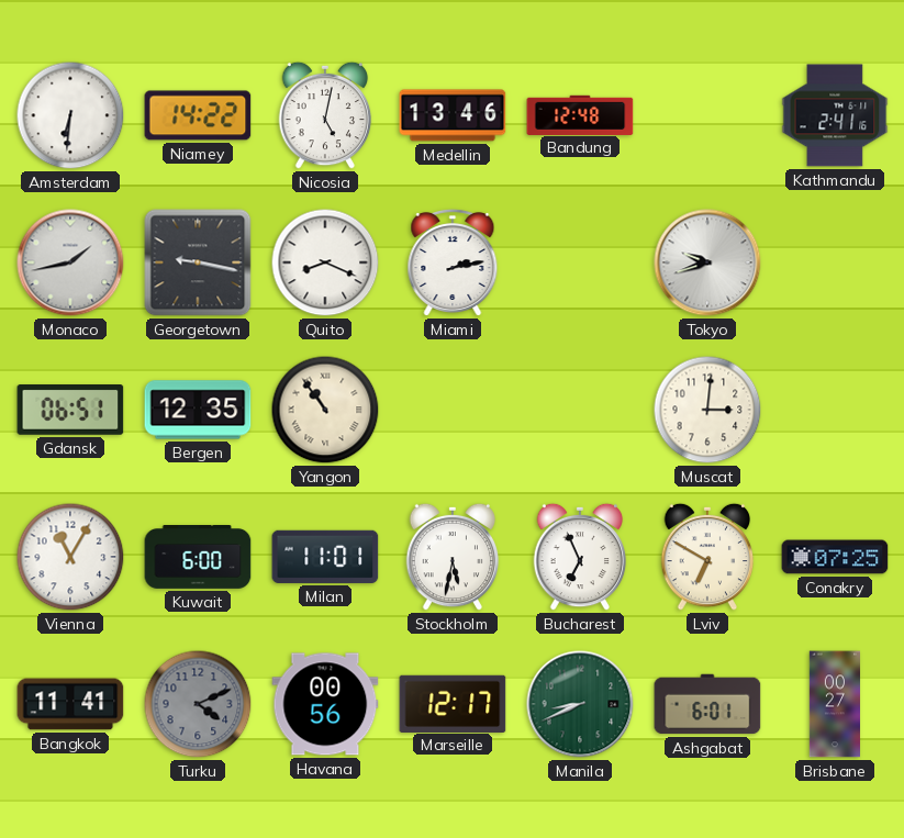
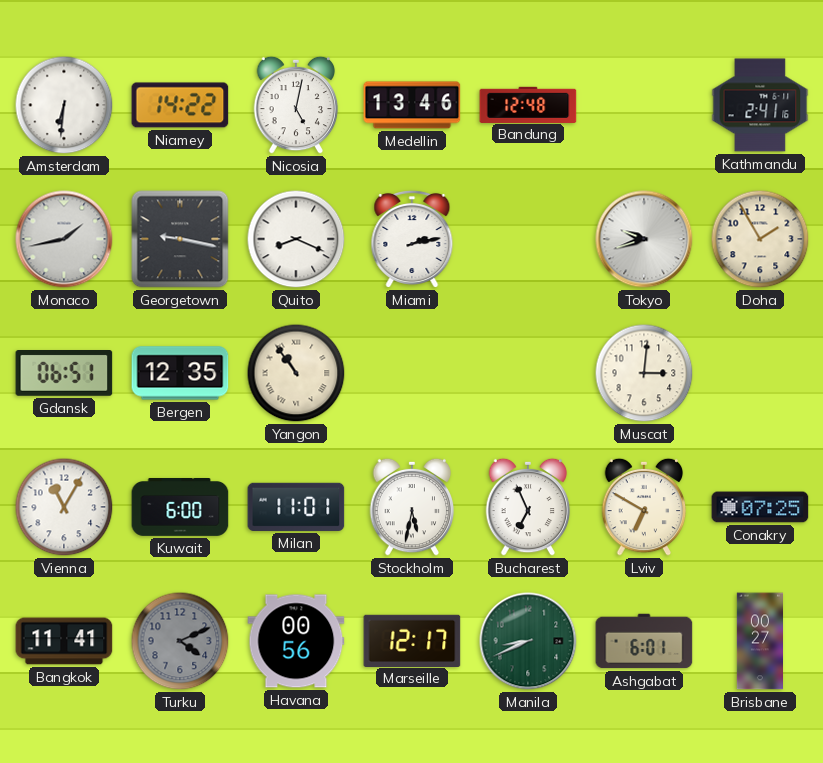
Doha: none -> 1:55
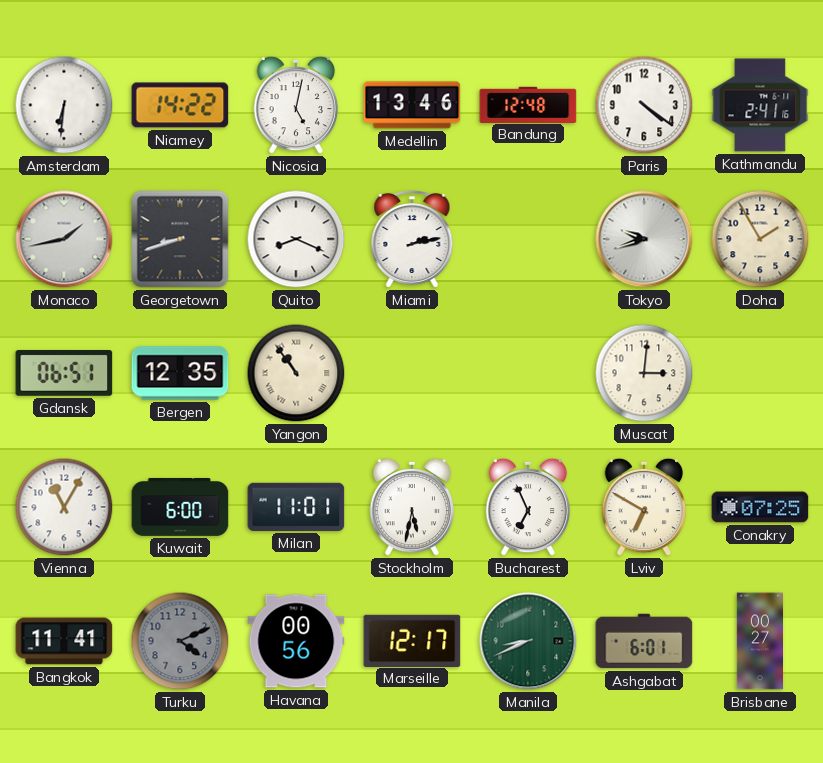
Paris: none -> 4:21
Georgetown: 9:17 -> 8:42
